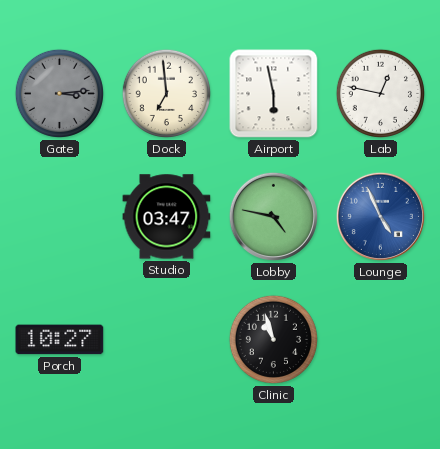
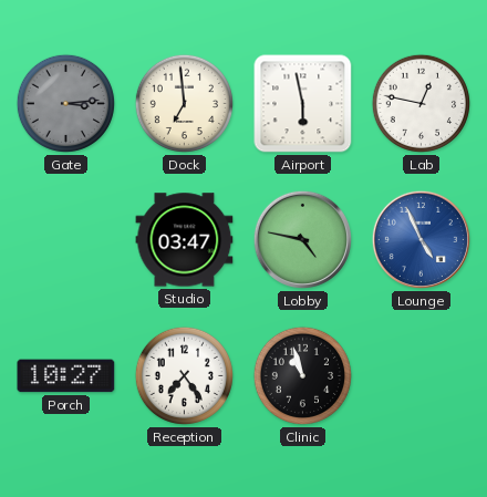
Reception: none -> 7:24
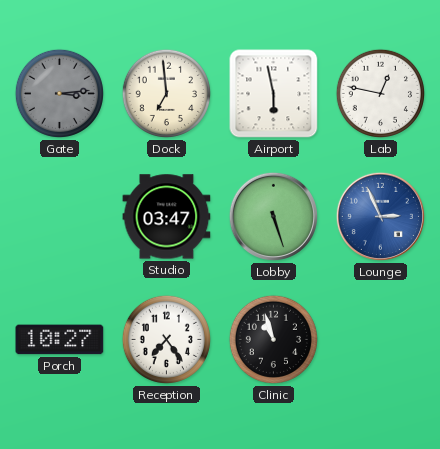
Lobby: 4:47 -> 5:27
Lounge: 4:56 -> 2:56
